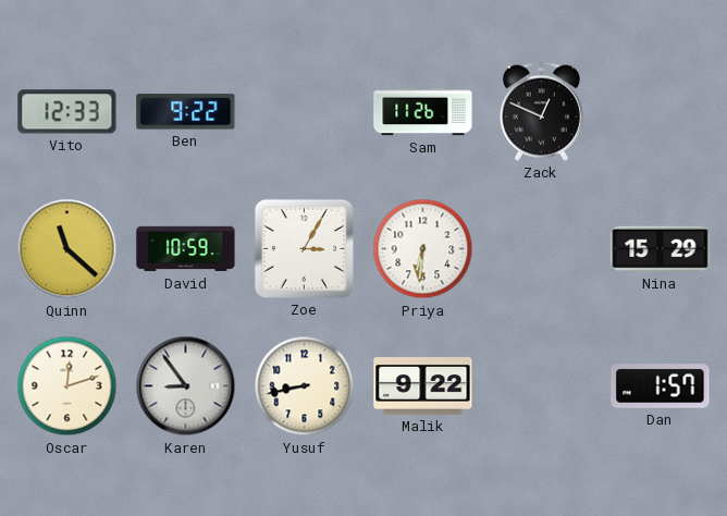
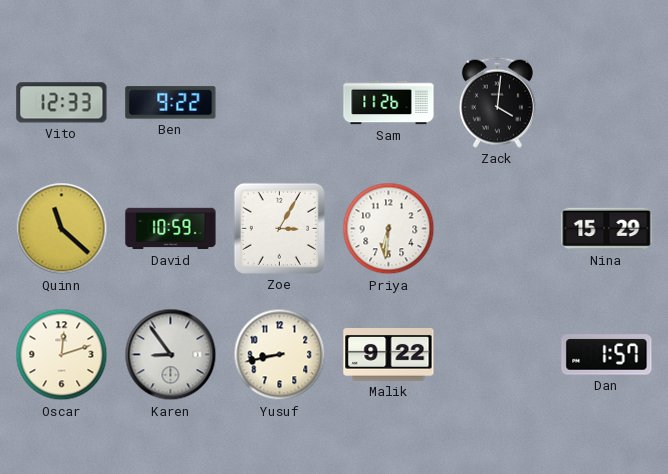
Zack: 12:49 -> 4:01
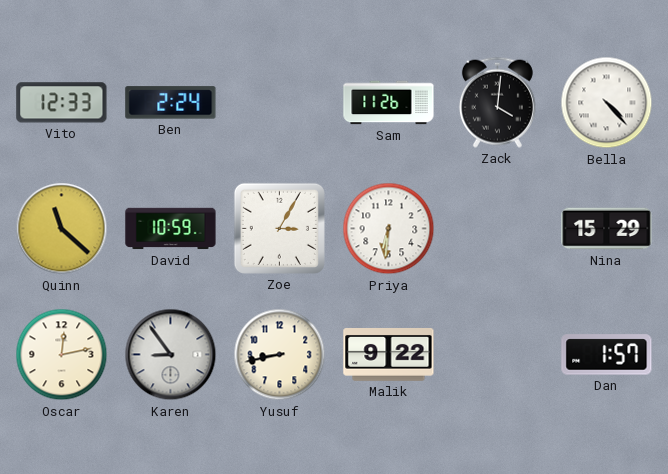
Ben: 9:22 -> 2:24
Bella: none -> 4:23
Oscar: 12:12 -> 12:13
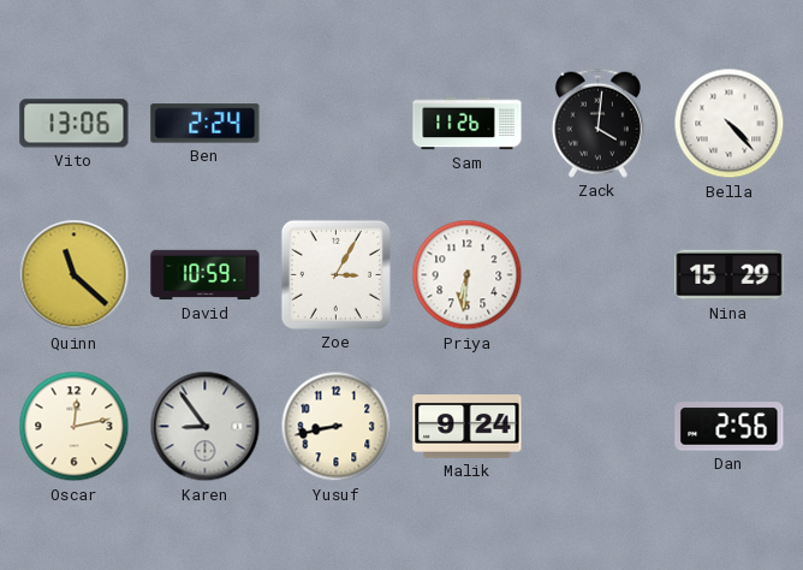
Vito: 12:33 -> 13:06
Malik: 9:22 -> 9:24
Dan: 1:57 -> 2:56
